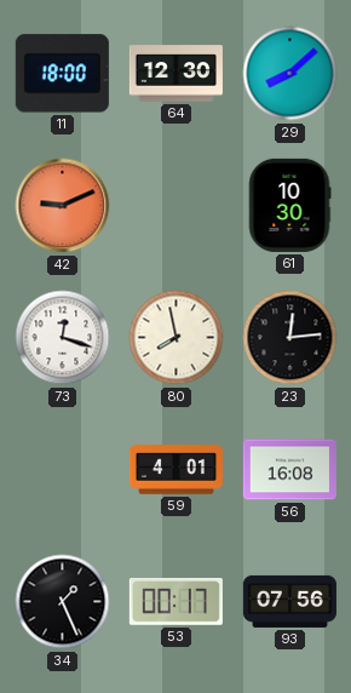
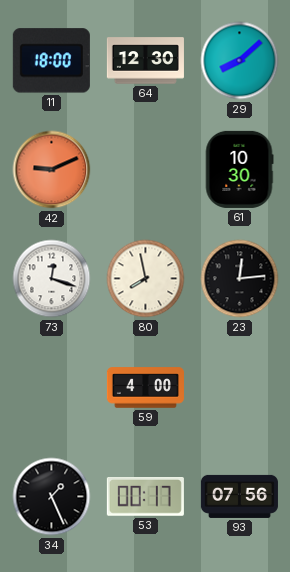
59: 4:01 -> 4:00
56: 16:08 -> none
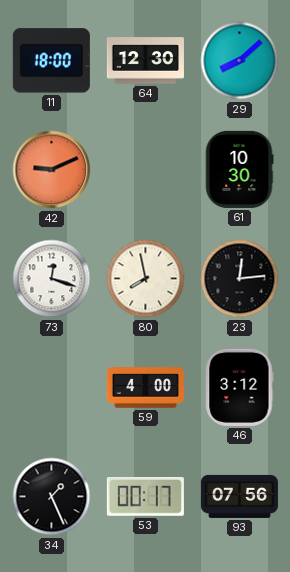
46: none -> 3:12
